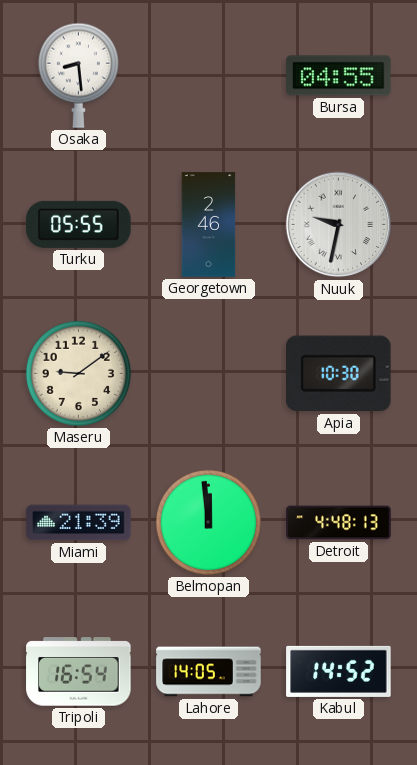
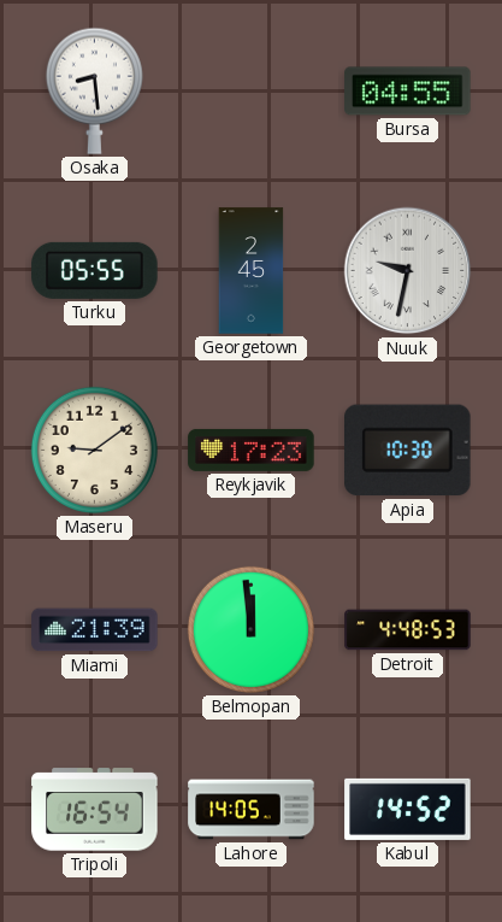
Georgetown: 2:46 -> 2:45
Reykjavik: none -> 17:23
Detroit: 4:48:13 -> 4:48:53
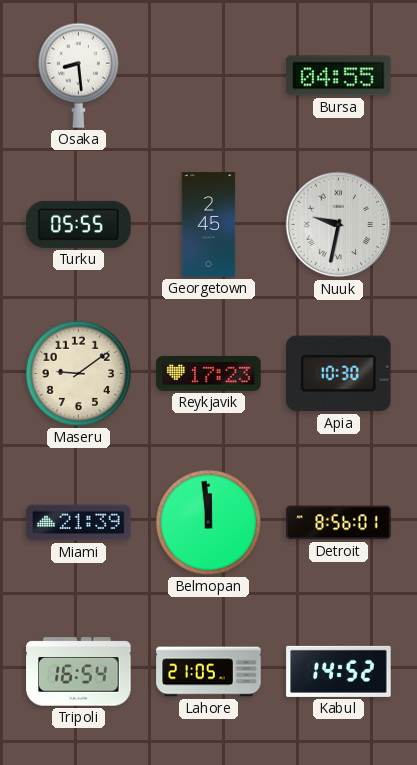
Detroit: 4:48 -> 8:56
Lahore: 14:05 -> 21:05
